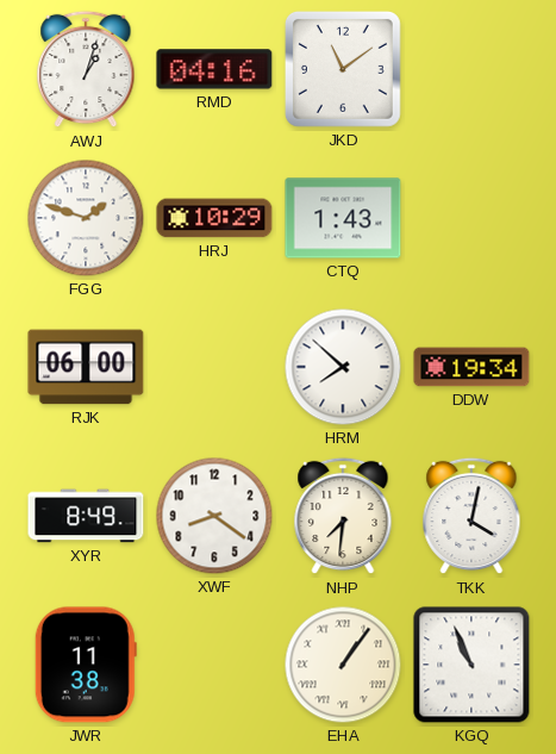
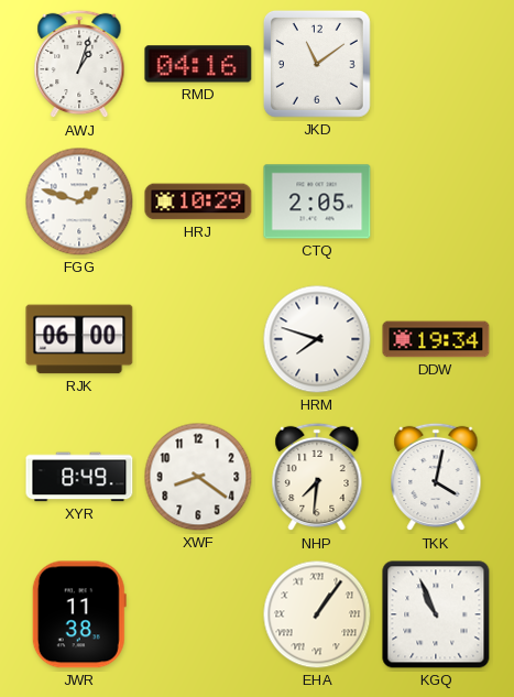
CTQ: 1:43 -> 2:05
HRM: 7:52 -> 7:48
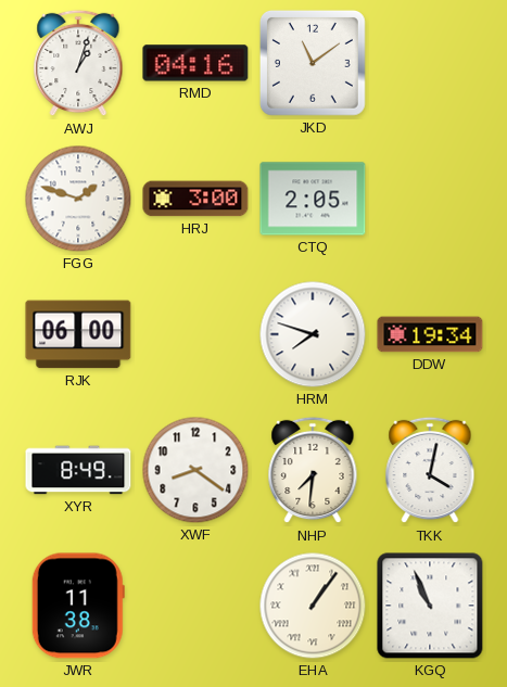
HRJ: 10:29 -> 3:00
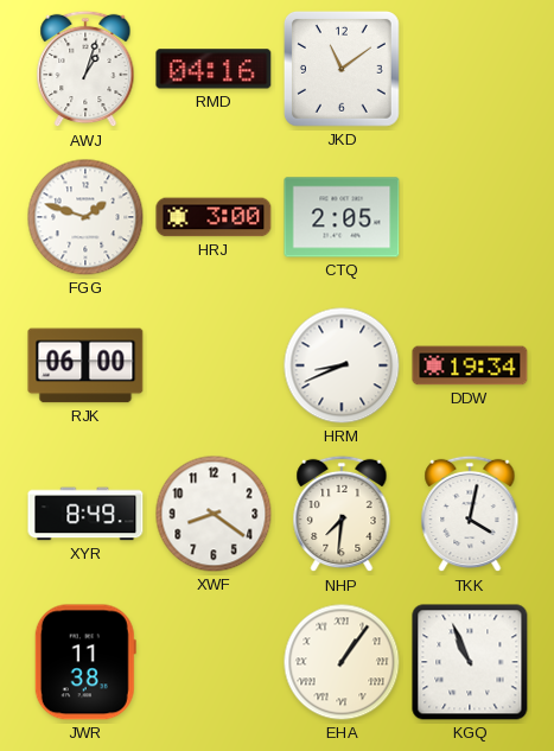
HRM: 7:48 -> 8:41
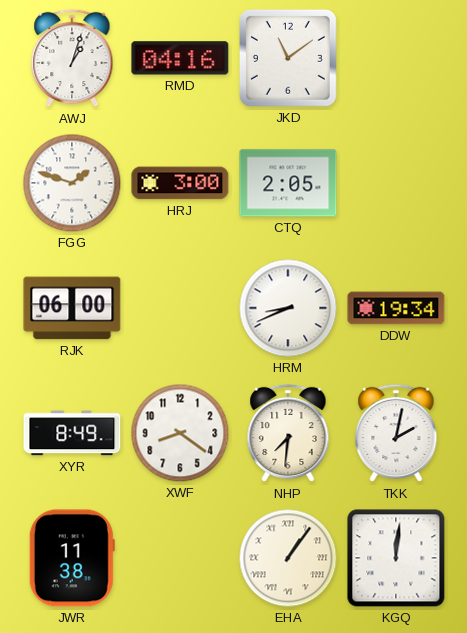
TKK: 4:02 -> 2:02
KGQ: 10:56 -> 12:01
